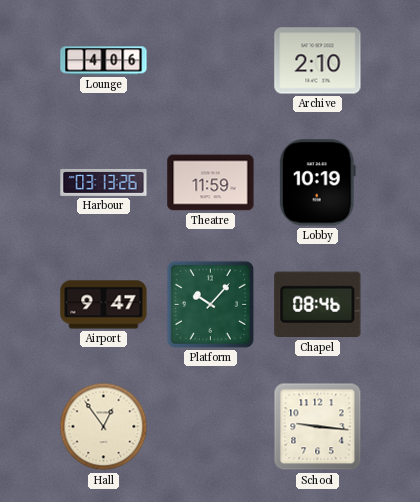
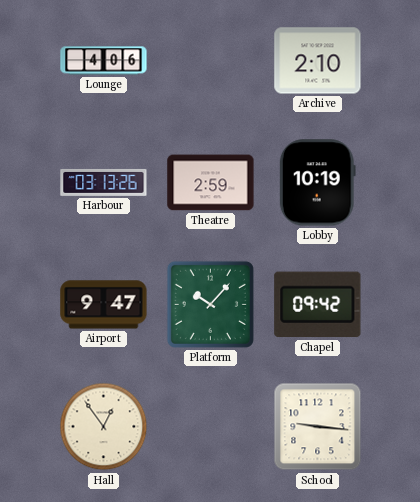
Theatre: 11:59 -> 2:59
Chapel: 08:46 -> 09:42
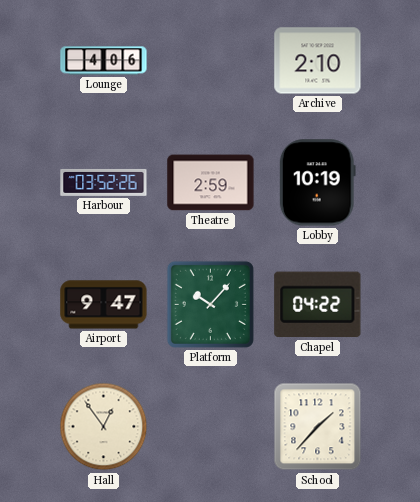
Harbour: 03:13 -> 03:52
Chapel: 09:42 -> 04:22
School: 9:16 -> 1:37
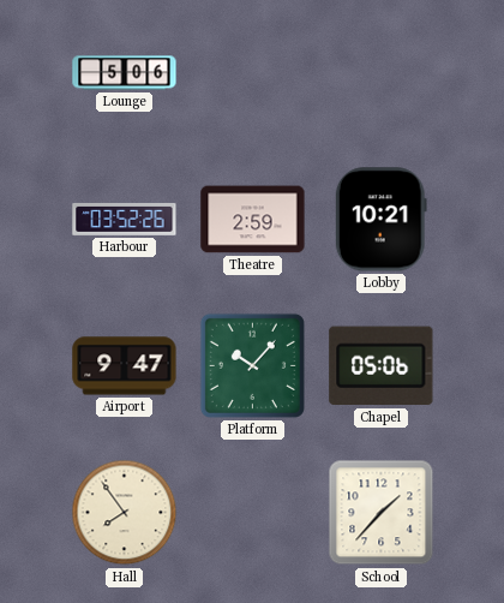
Lounge: 4:06 -> 5:06
Archive: 2:10 -> none
Lobby: 10:19 -> 10:21
Chapel: 04:22 -> 05:06
Hall: 12:54 -> 7:54
